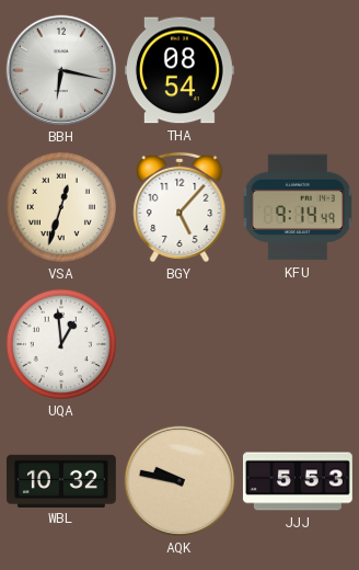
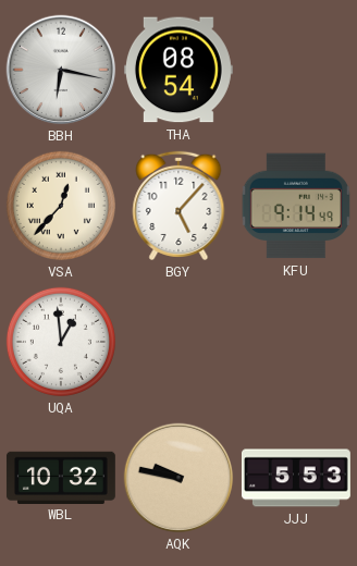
VSA: 12:33 -> 12:37
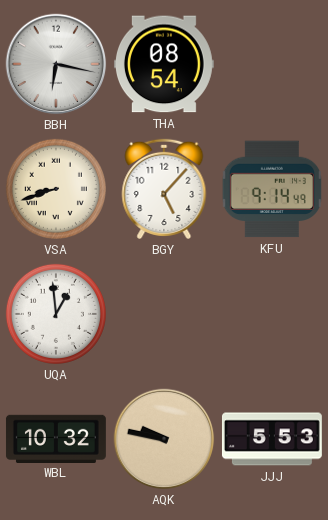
VSA: 12:37 -> 8:42
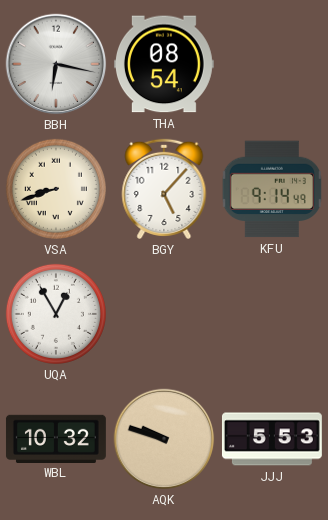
UQA: 12:59 -> 12:55
AQK: 9:47 -> 9:48
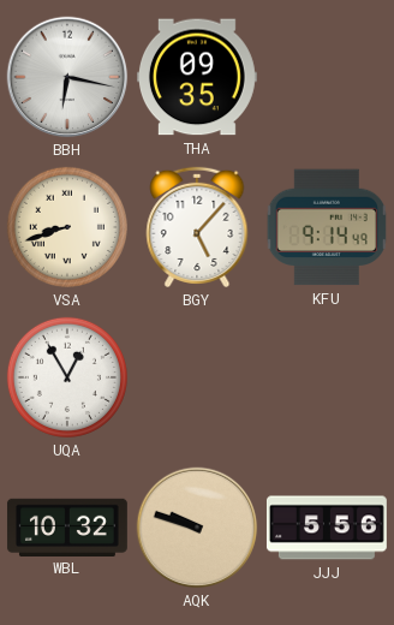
THA: 08:54 -> 09:35
JJJ: 5:53 -> 5:56
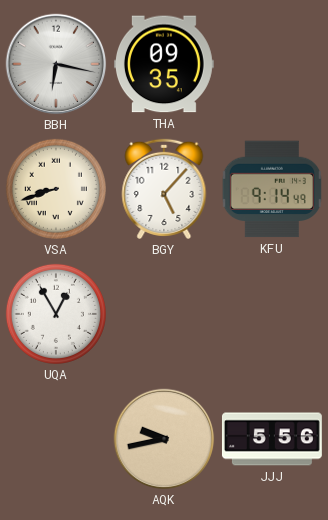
WBL: 10:32 -> none
AQK: 9:48 -> 9:43
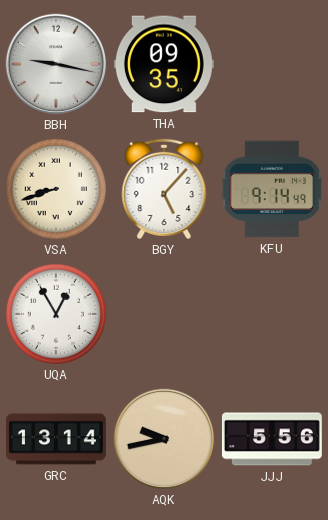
BBH: 6:17 -> 9:17
GRC: none -> 13:14
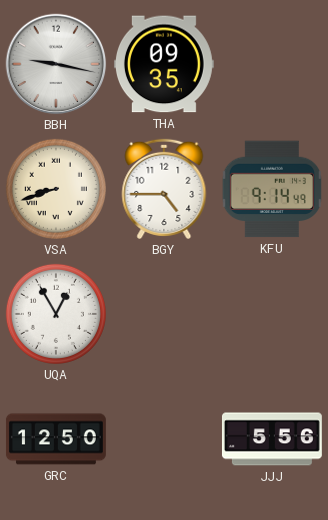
BGY: 5:07 -> 4:45
GRC: 13:14 -> 12:50
AQK: 9:43 -> none
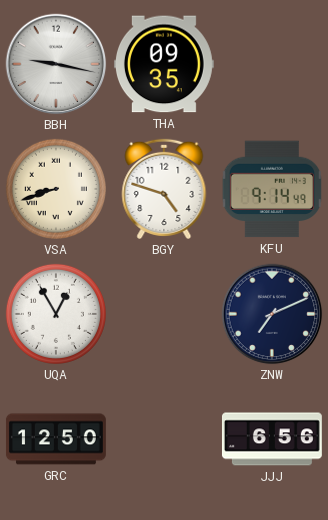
BGY: 4:45 -> 4:48
ZNW: none -> 7:11
JJJ: 5:56 -> 6:56
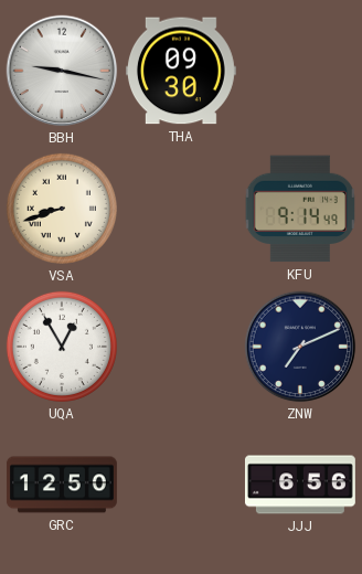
THA: 09:35 -> 09:30
BGY: 4:48 -> none
